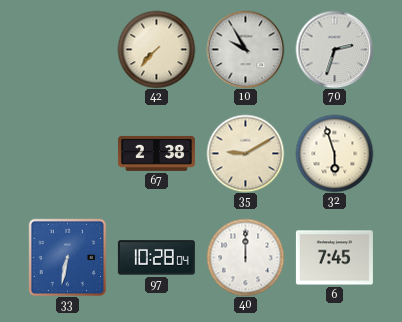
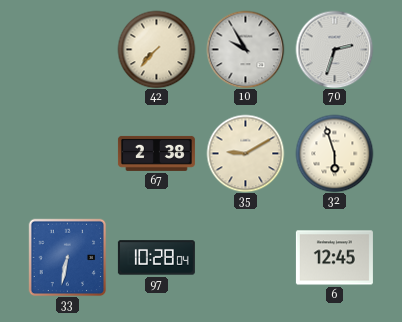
40: 12:00 -> none
6: 7:45 -> 12:45
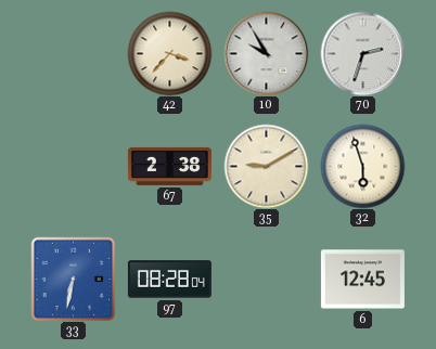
42: 7:37 -> 3:37
97: 10:28 -> 08:28
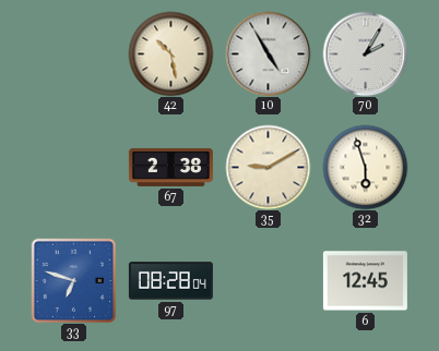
42: 3:37 -> 10:28
10: 9:55 -> 4:55
70: 2:33 -> 2:05
33: 6:32 -> 6:48
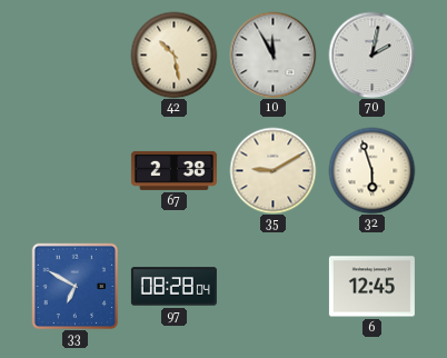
10: 4:55 -> 11:55
70: 2:05 -> 2:02
33: 6:48 -> 6:50
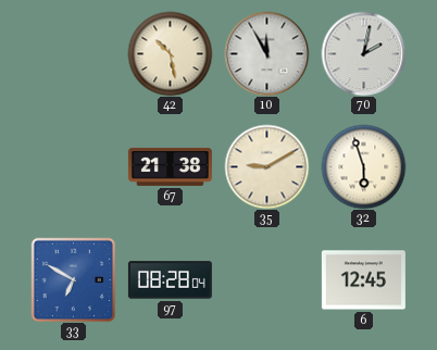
67: 2:38 -> 21:38
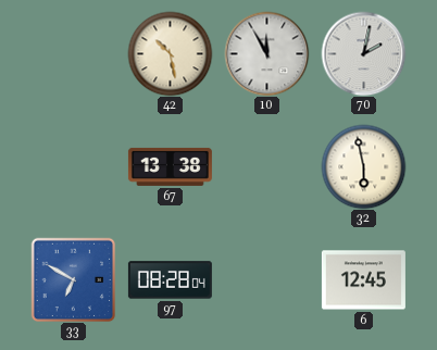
67: 21:38 -> 13:38
35: 9:10 -> none
32: 5:57 -> 5:58
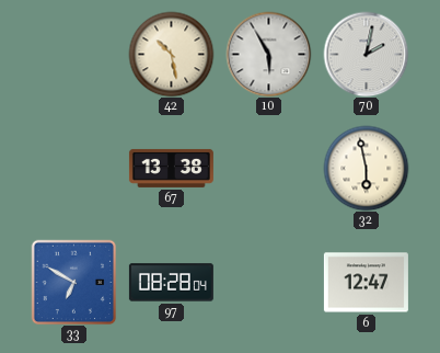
10: 11:55 -> 5:55
6: 12:45 -> 12:47
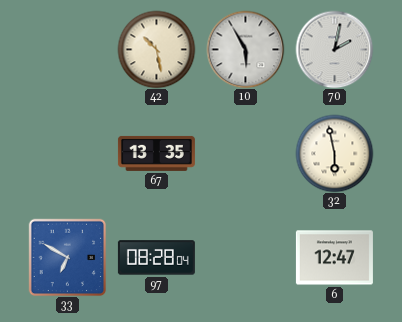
67: 13:38 -> 13:35
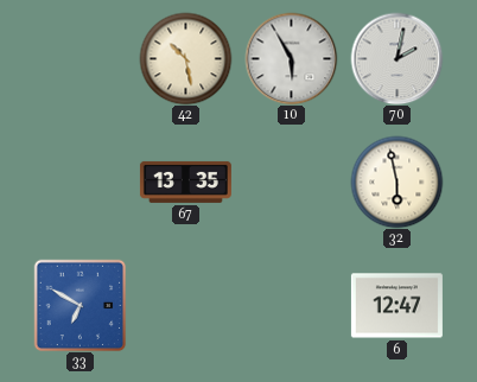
97: 08:28 -> none
